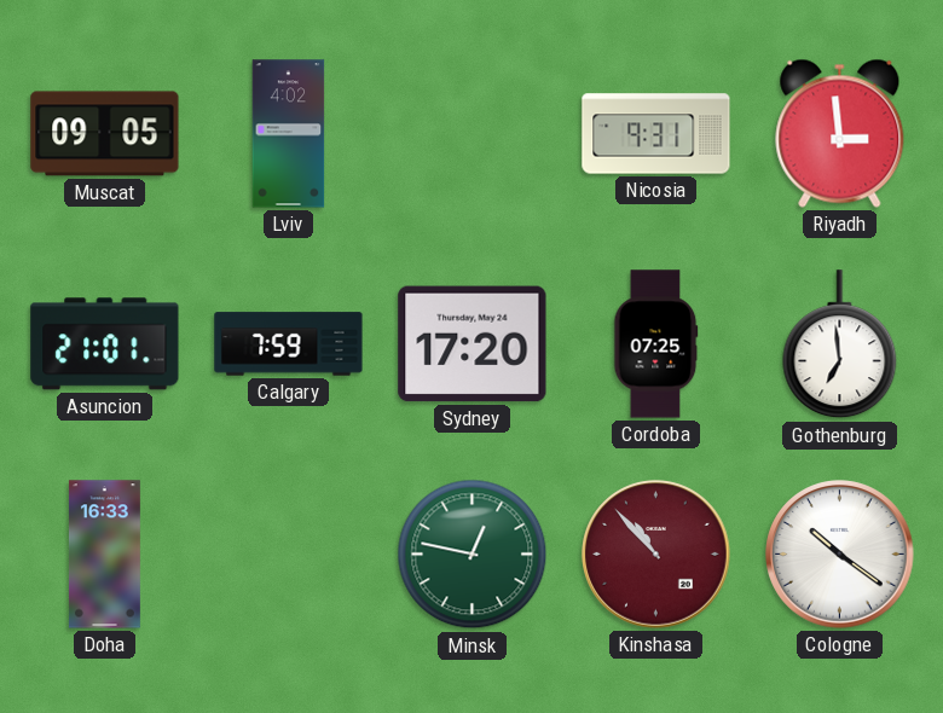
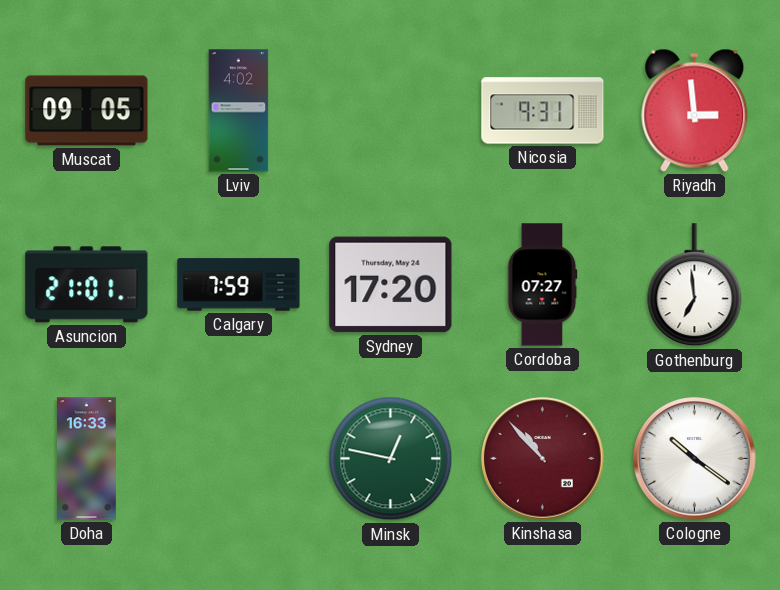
Cordoba: 07:25 -> 07:27
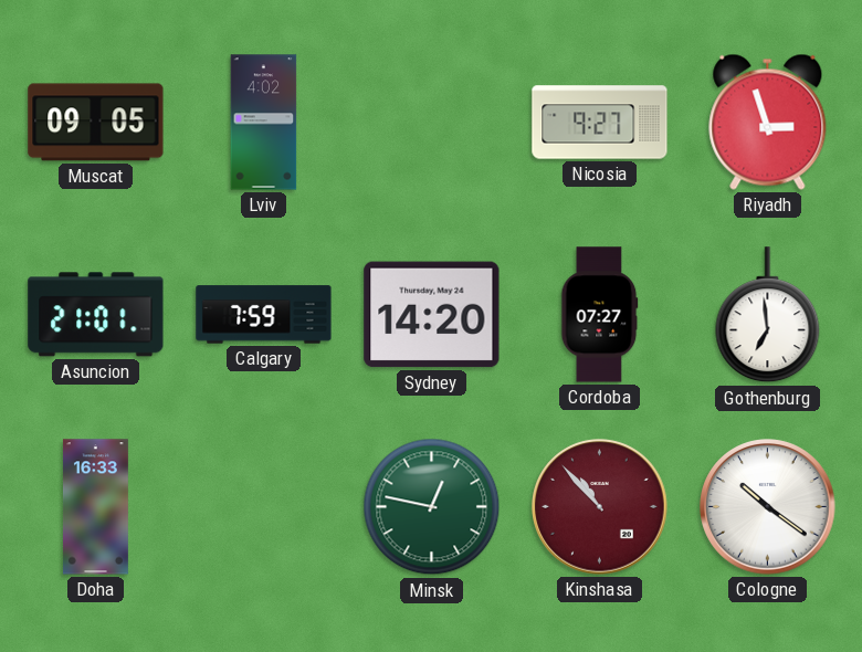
Nicosia: 9:31 -> 9:27
Riyadh: 2:59 -> 2:57
Sydney: 17:20 -> 14:20
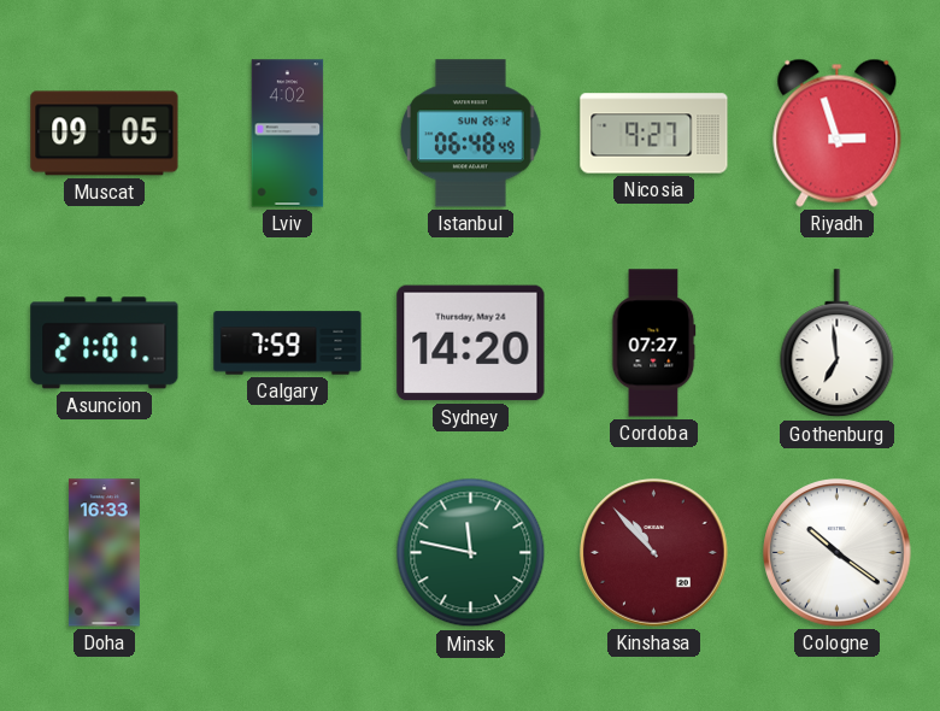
Istanbul: none -> 06:48
Minsk: 12:47 -> 11:47
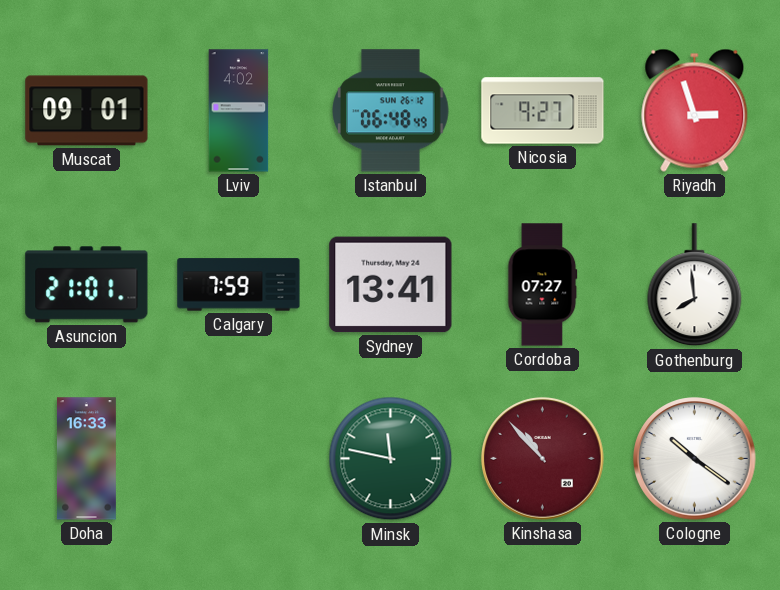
Muscat: 09:05 -> 09:01
Sydney: 14:20 -> 13:41
Gothenburg: 6:59 -> 7:59
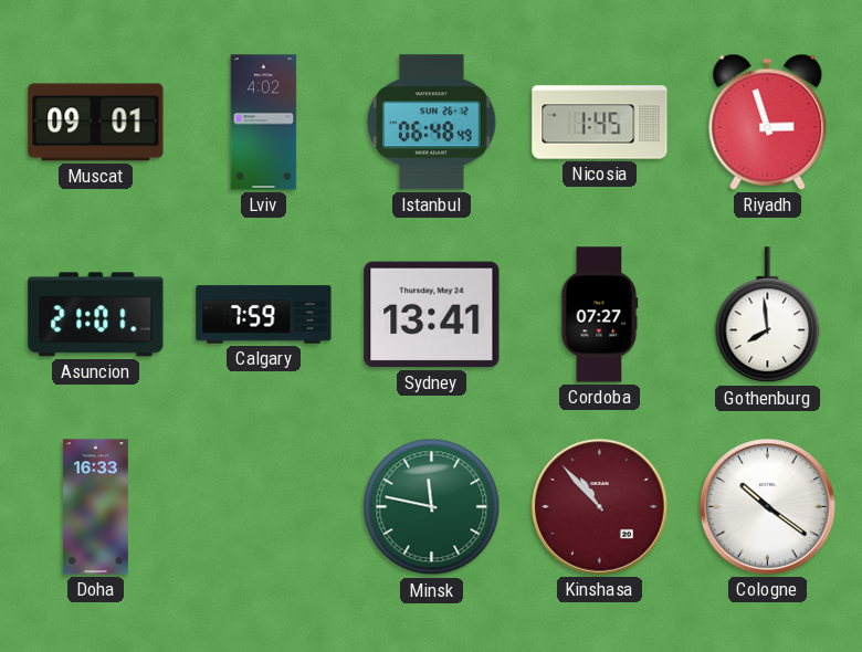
Nicosia: 9:27 -> 1:45
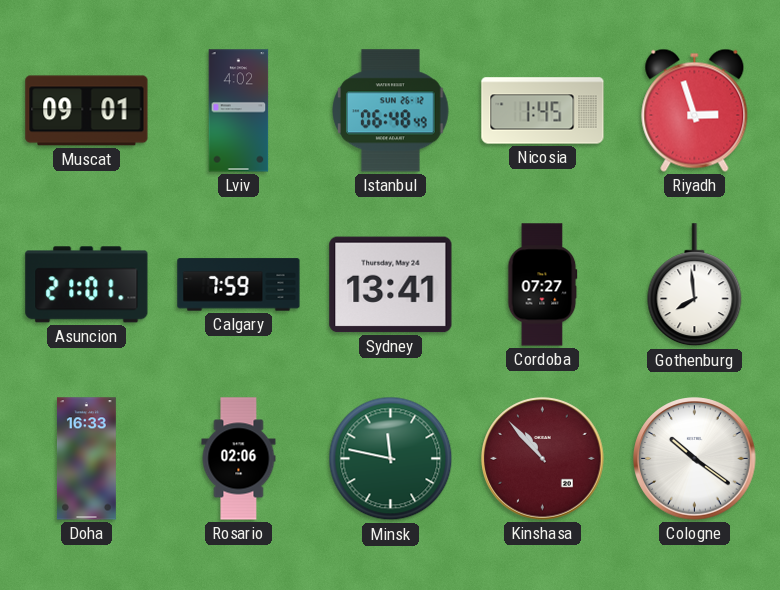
Rosario: none -> 02:06
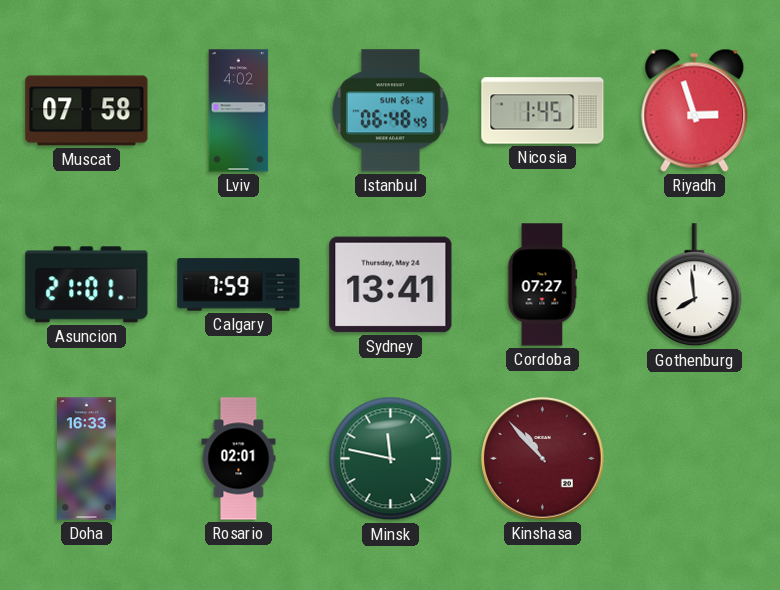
Muscat: 09:01 -> 07:58
Rosario: 02:06 -> 02:01
Cologne: 10:21 -> none
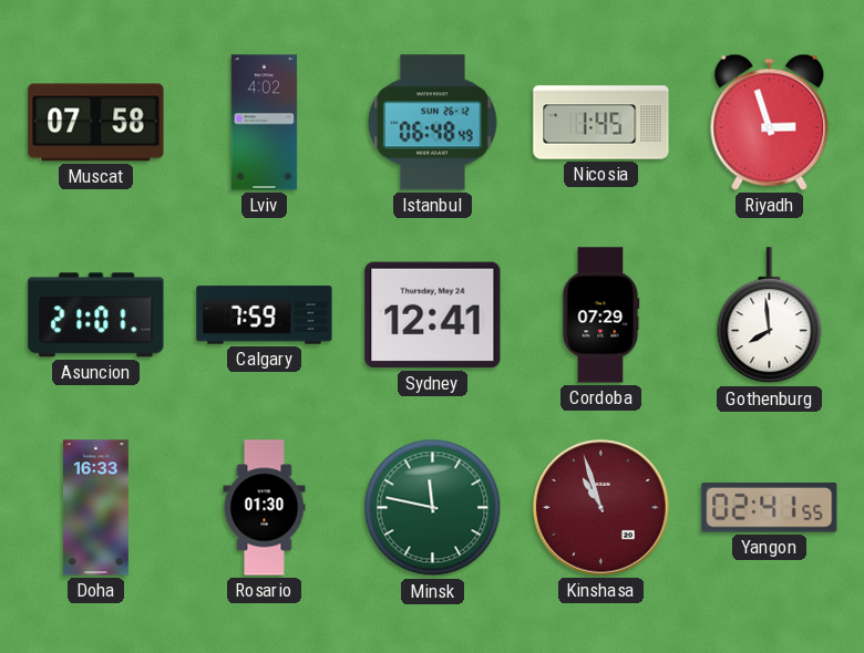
Sydney: 13:41 -> 12:41
Cordoba: 07:27 -> 07:29
Rosario: 02:01 -> 01:30
Kinshasa: 10:53 -> 10:57
Yangon: none -> 02:41
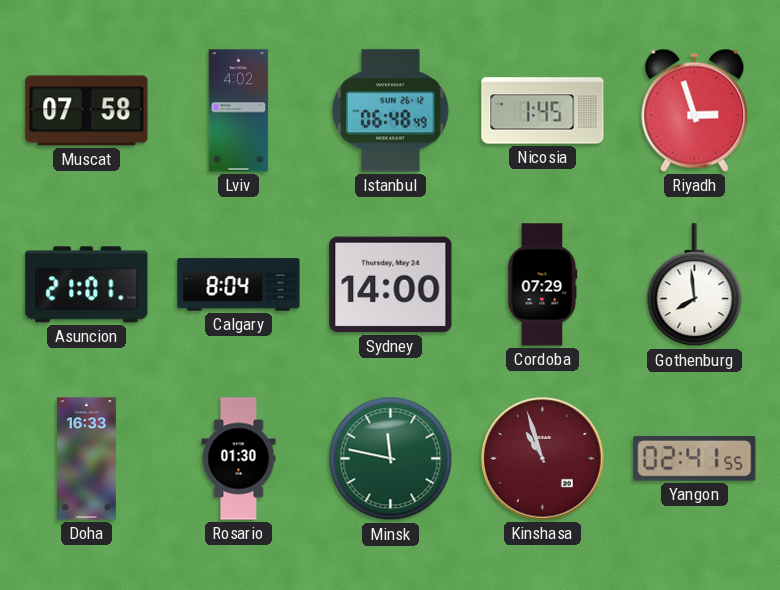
Calgary: 7:59 -> 8:04
Sydney: 12:41 -> 14:00
